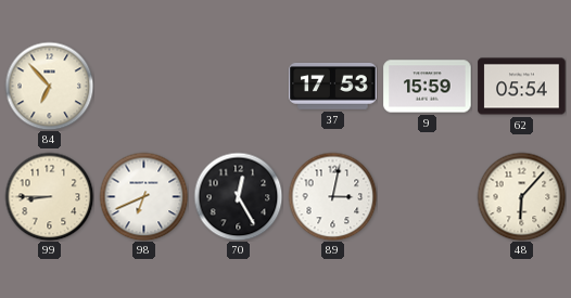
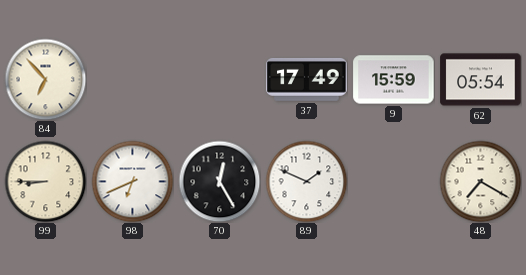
37: 17:53 -> 17:49
89: 3:02 -> 1:49
48: 6:07 -> 7:20
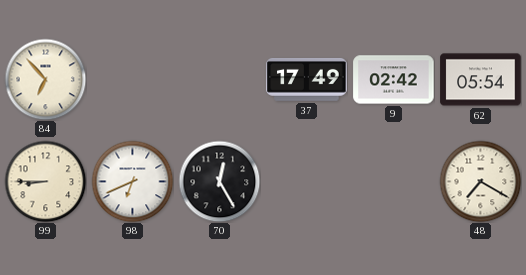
9: 15:59 -> 02:42
89: 1:49 -> none
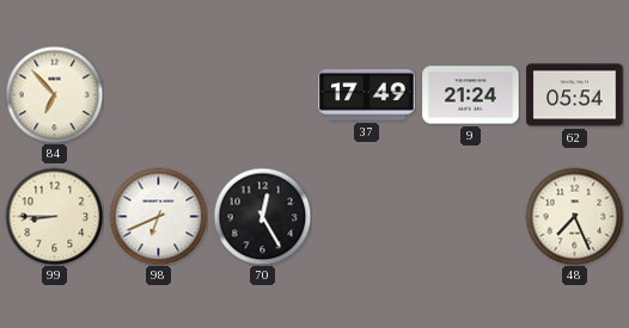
9: 02:42 -> 21:24
48: 7:20 -> 7:26
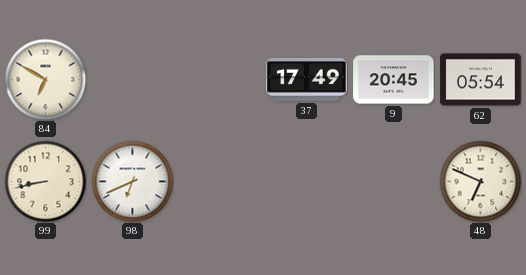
84: 6:53 -> 6:50
9: 21:24 -> 20:45
99: 8:45 -> 8:43
70: 12:25 -> none
48: 7:26 -> 6:49
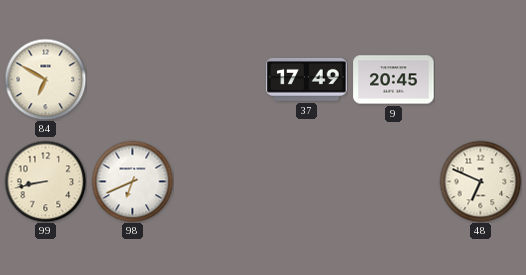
62: 05:54 -> none
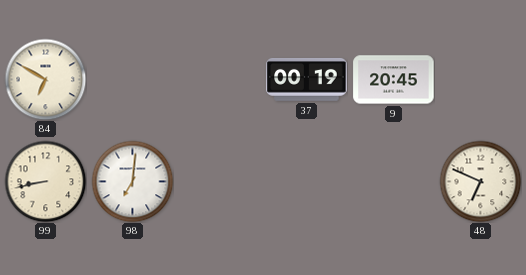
37: 17:49 -> 00:19
98: 6:41 -> 7:01
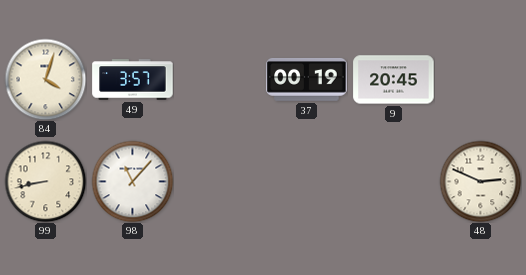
84: 6:50 -> 4:03
49: none -> 3:57
98: 7:01 -> 11:07
48: 6:49 -> 2:49
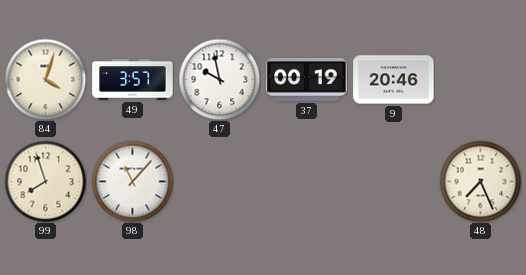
47: none -> 9:58
9: 20:45 -> 20:46
99: 8:43 -> 7:57
48: 2:49 -> 7:26
